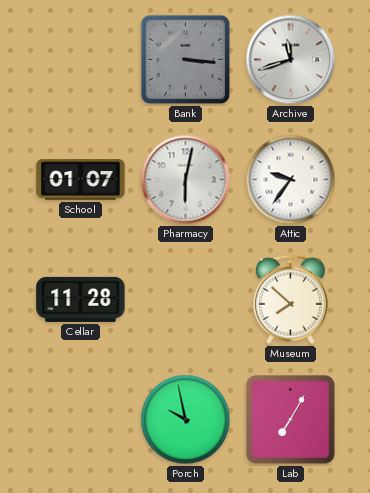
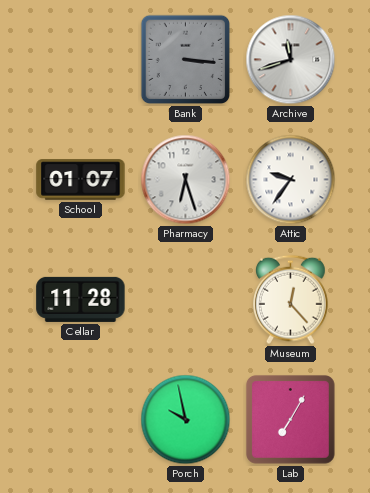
Pharmacy: 6:02 -> 6:27
Museum: 7:52 -> 12:23
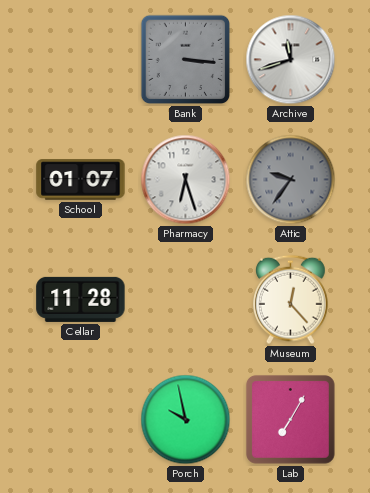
Attic dial: white -> grey
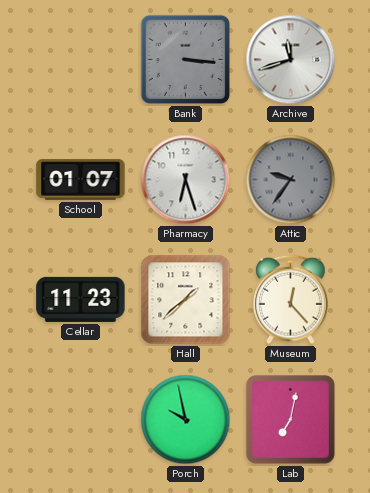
Cellar: 11:28 -> 11:23
Hall: none -> 1:38
Lab: 7:05 -> 7:02
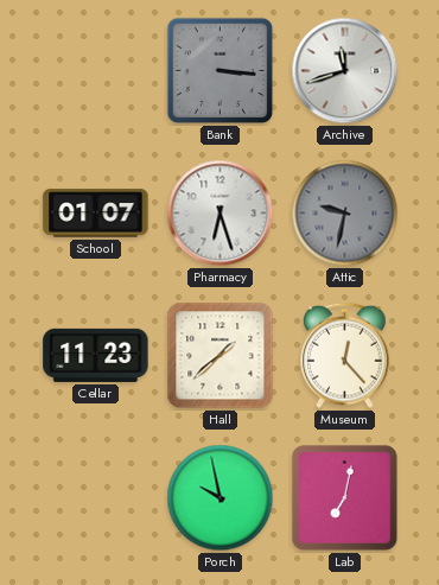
Attic: 9:36 -> 9:32
